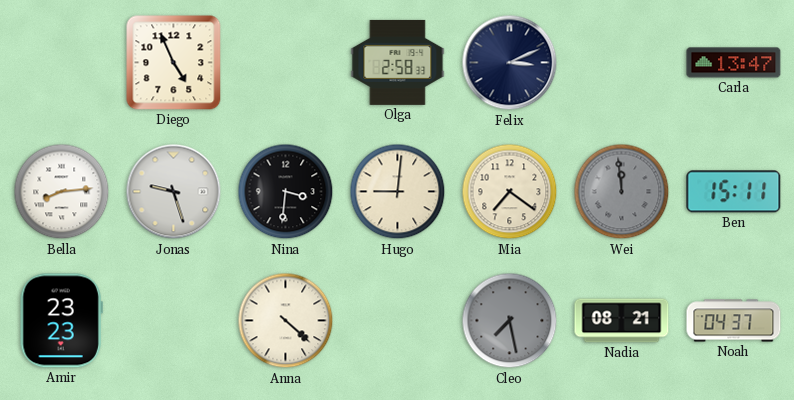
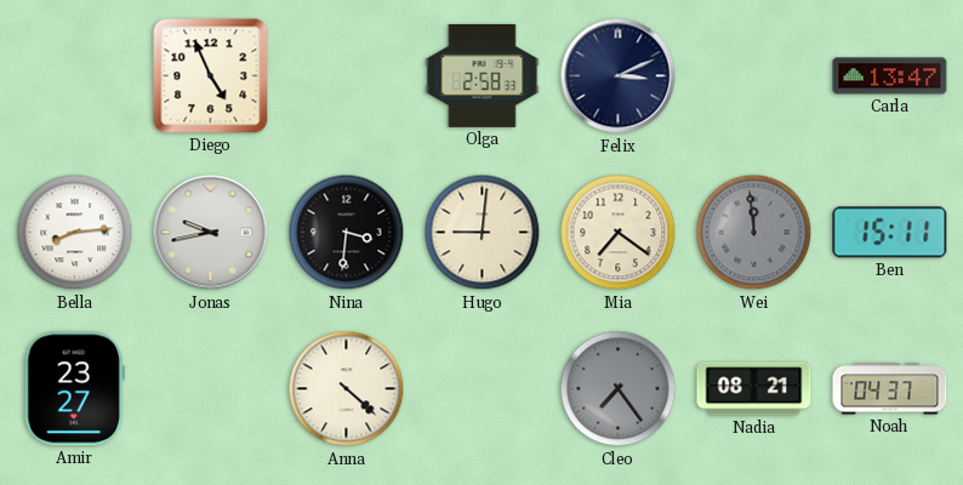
Jonas: 9:27 -> 9:43
Amir: 23:23 -> 23:27
Cleo: 7:28 -> 7:24
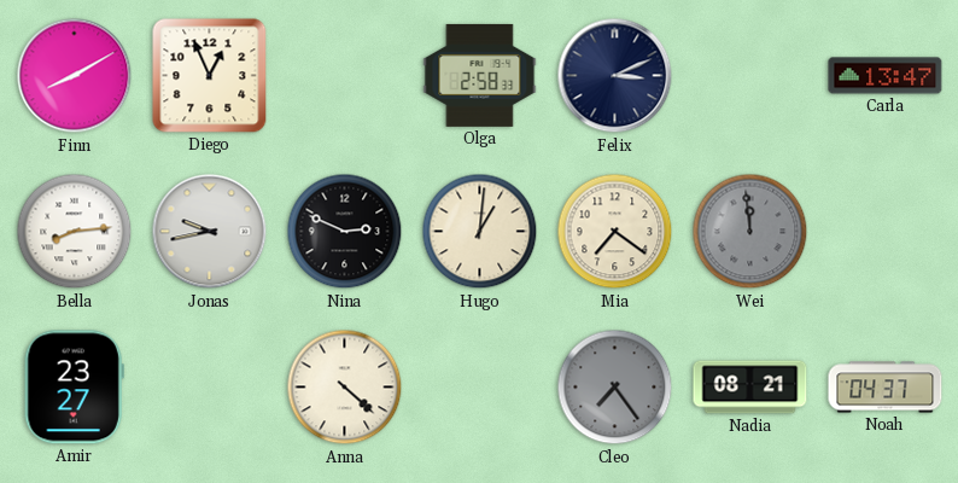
Finn: none -> 8:10
Diego: 4:56 -> 12:56
Nina: 3:31 -> 2:49
Hugo: 9:01 -> 1:01
Ben: 15:11 -> none
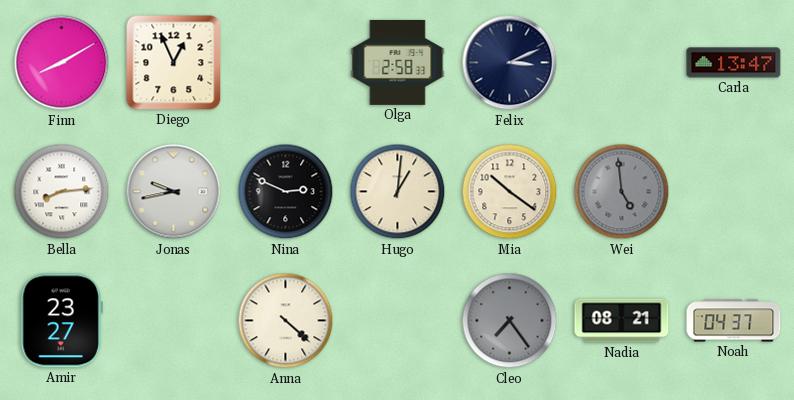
Mia: 7:21 -> 10:21
Wei: 11:59 -> 4:59
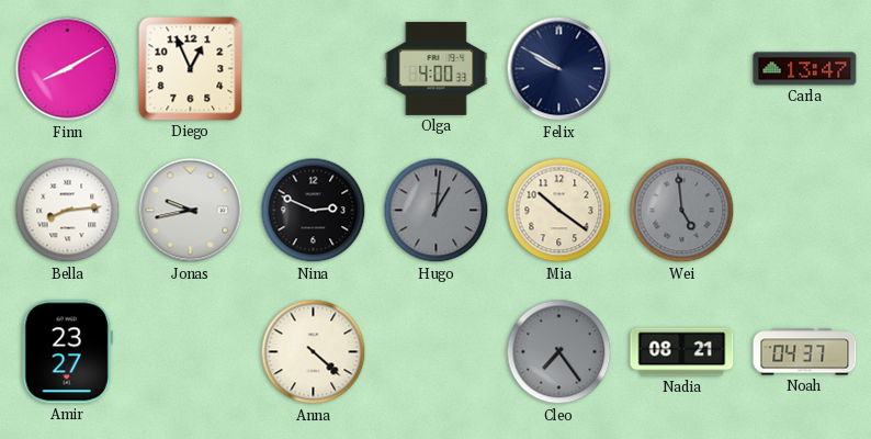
Olga: 2:58 -> 4:00
Felix: 3:11 -> 9:50
Hugo dial: cream -> grey
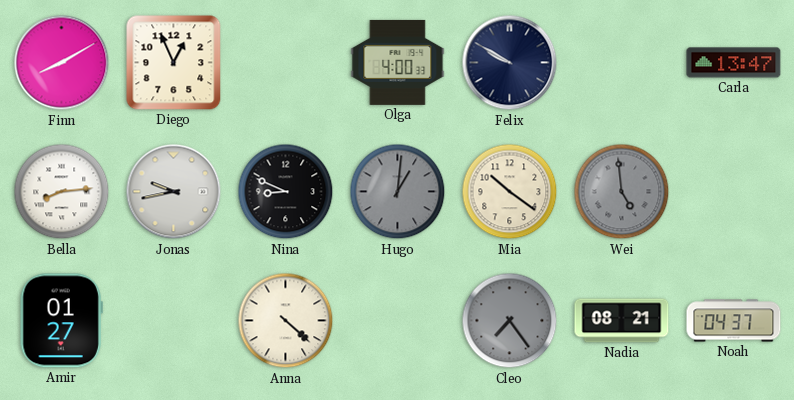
Nina: 2:49 -> 8:49
Amir: 23:27 -> 01:27
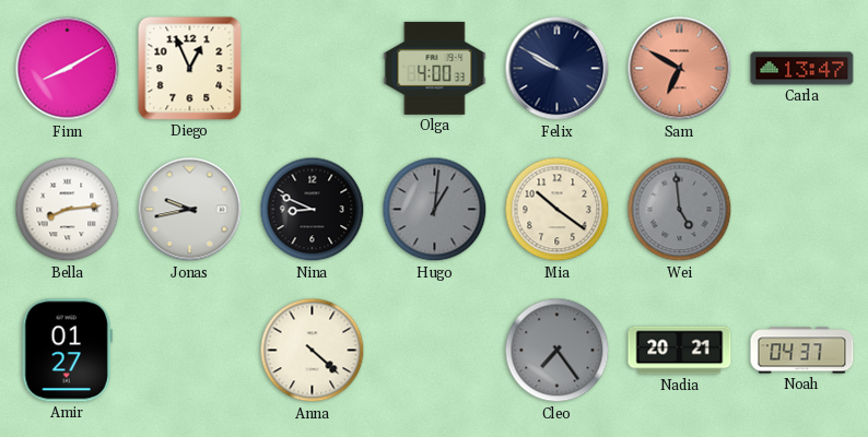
Sam: none -> 6:50
Nadia: 08:21 -> 20:21
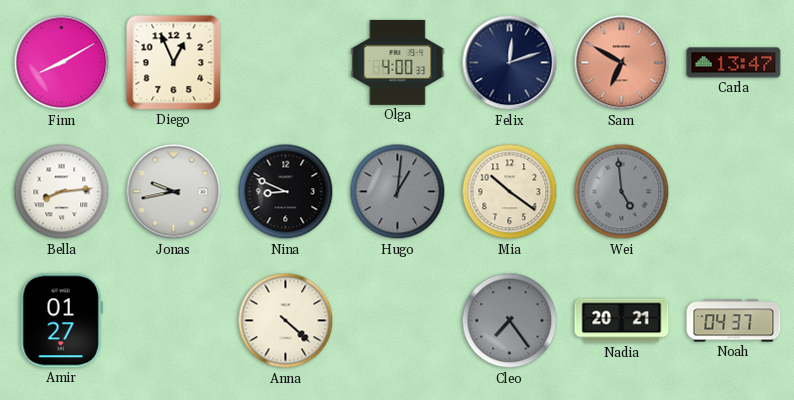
Felix: 9:50 -> 12:12
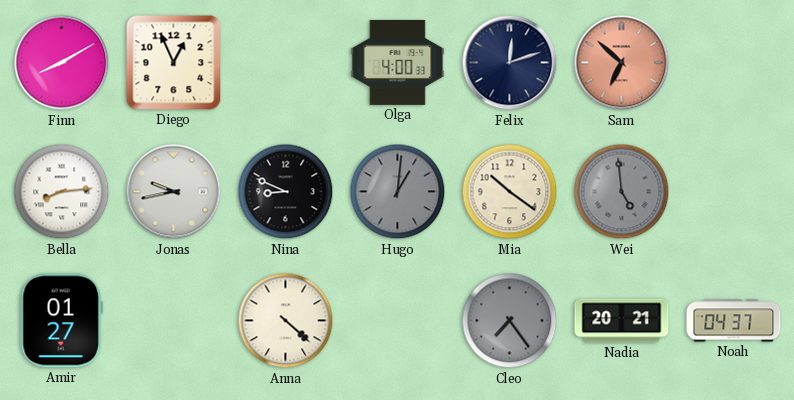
Sam: 6:50 -> 6:52
Carla: 13:47 -> none
